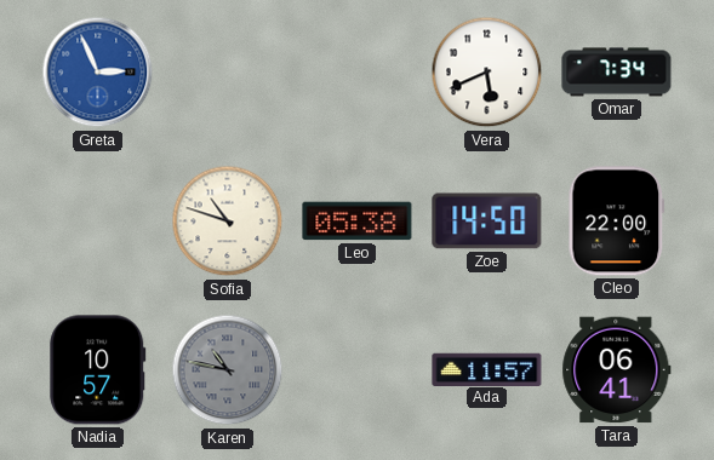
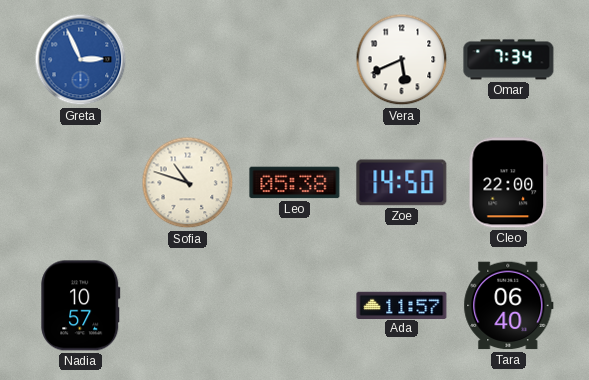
Karen: 10:47 -> none
Tara: 06:41 -> 06:40
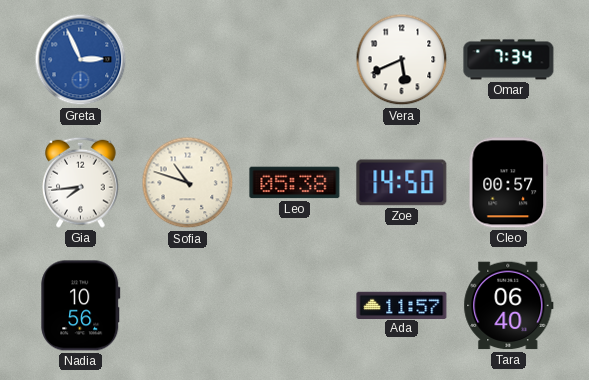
Gia: none -> 7:44
Cleo: 22:00 -> 00:57
Nadia: 10:57 -> 10:56
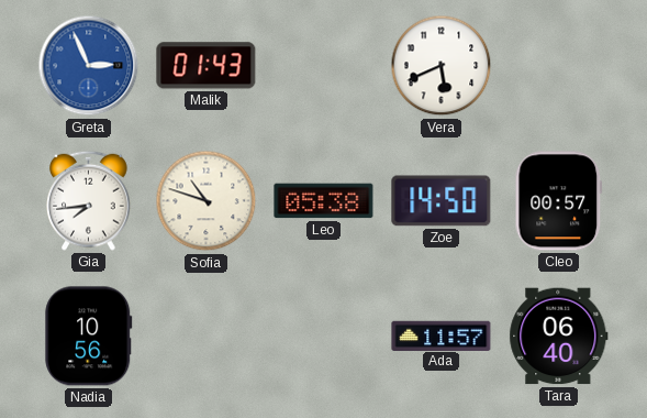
Malik: none -> 01:43
Omar: 7:34 -> none
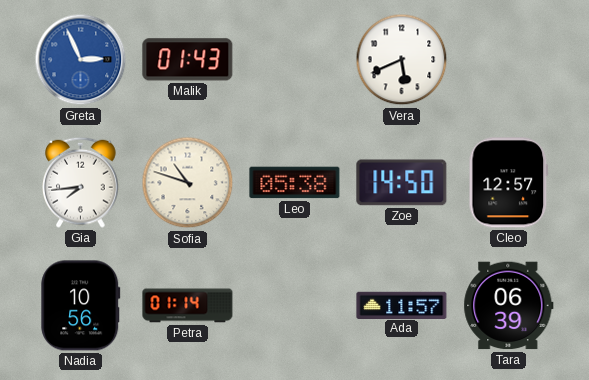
Cleo: 00:57 -> 12:57
Petra: none -> 01:14
Tara: 06:40 -> 06:39
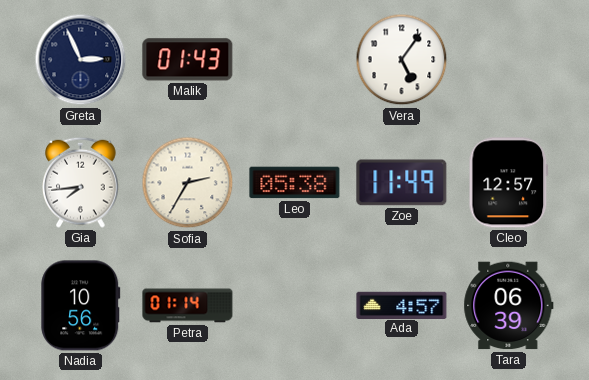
Greta dial: blue -> navy
Vera: 5:41 -> 5:06
Sofia: 10:48 -> 2:35
Zoe: 14:50 -> 11:49
Ada: 11:57 -> 4:57
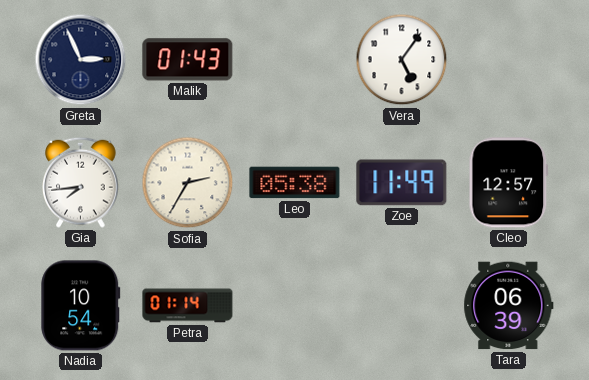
Nadia: 10:56 -> 10:54
Ada: 4:57 -> none
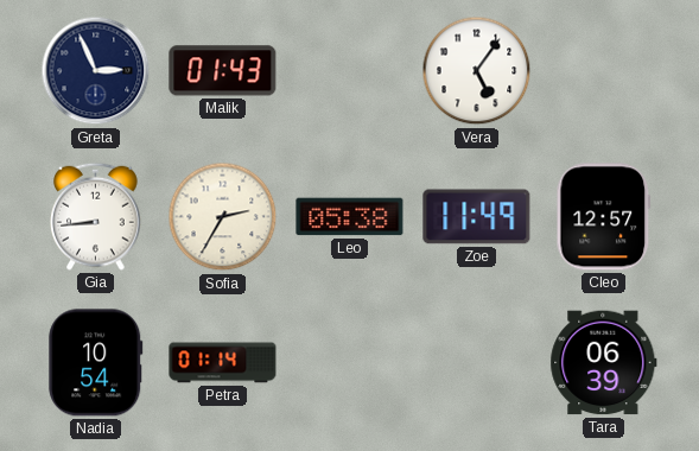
Gia: 7:44 -> 8:44
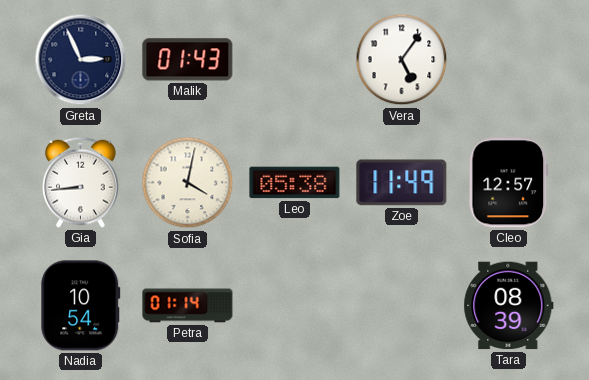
Sofia: 2:35 -> 4:02
Tara: 06:39 -> 08:39
